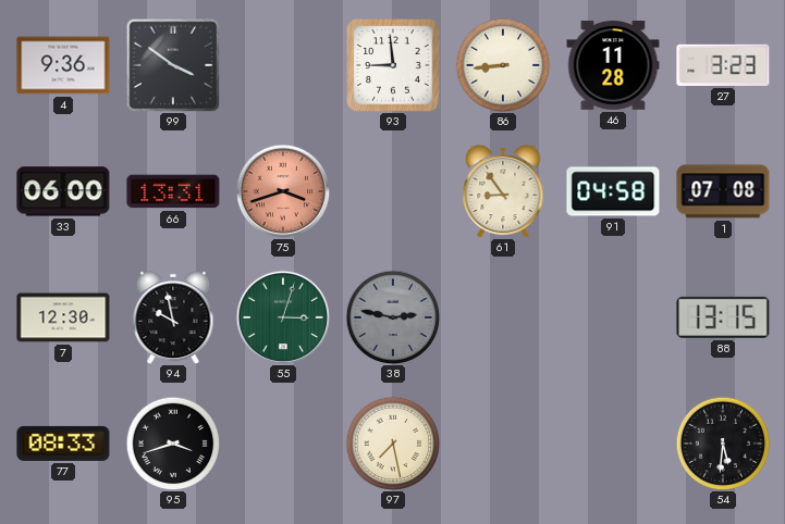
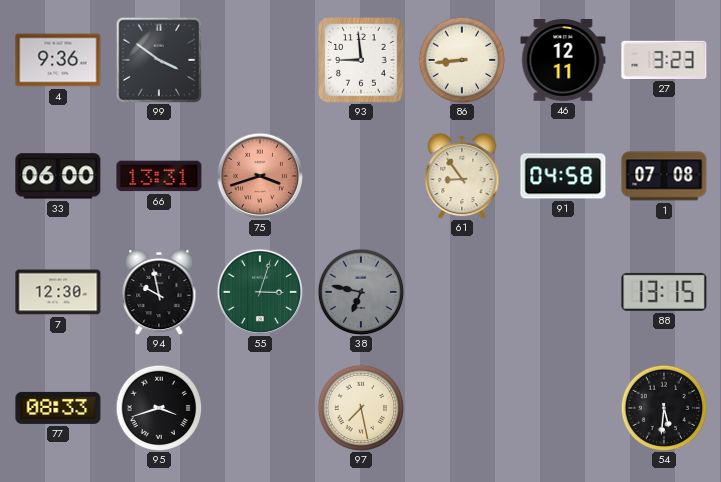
46: 11:28 -> 12:11
38: 2:47 -> 6:47
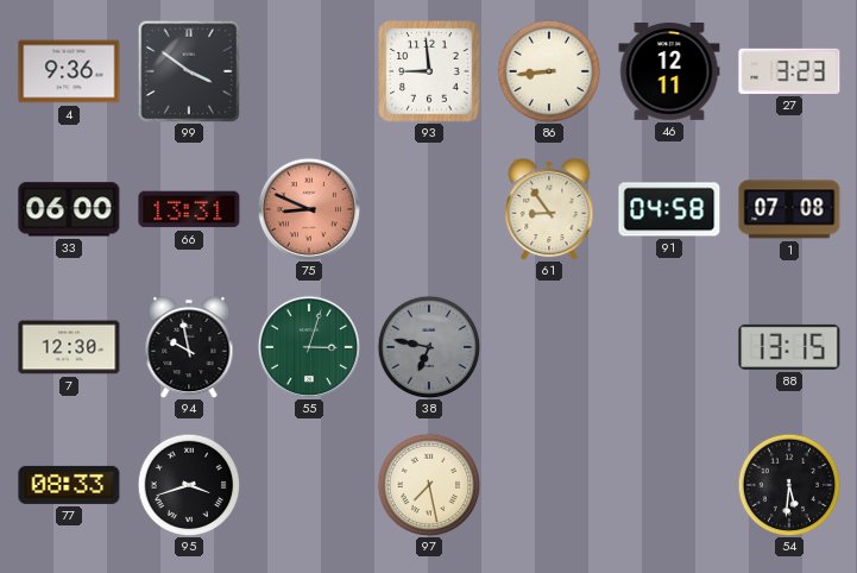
75: 3:42 -> 8:49
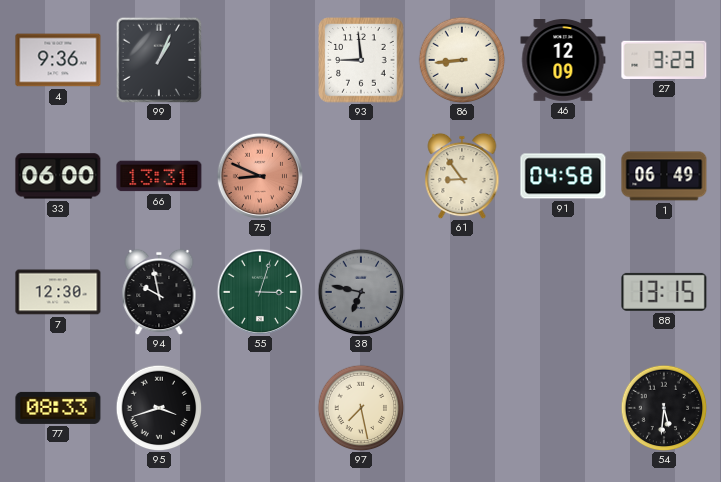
99: 3:51 -> 1:04
46: 12:11 -> 12:09
1: 07:08 -> 06:49
